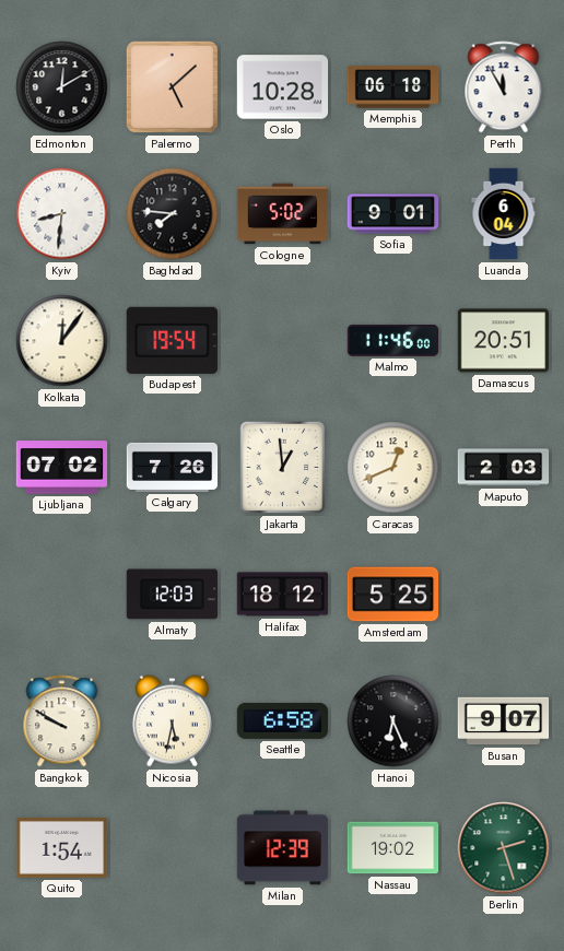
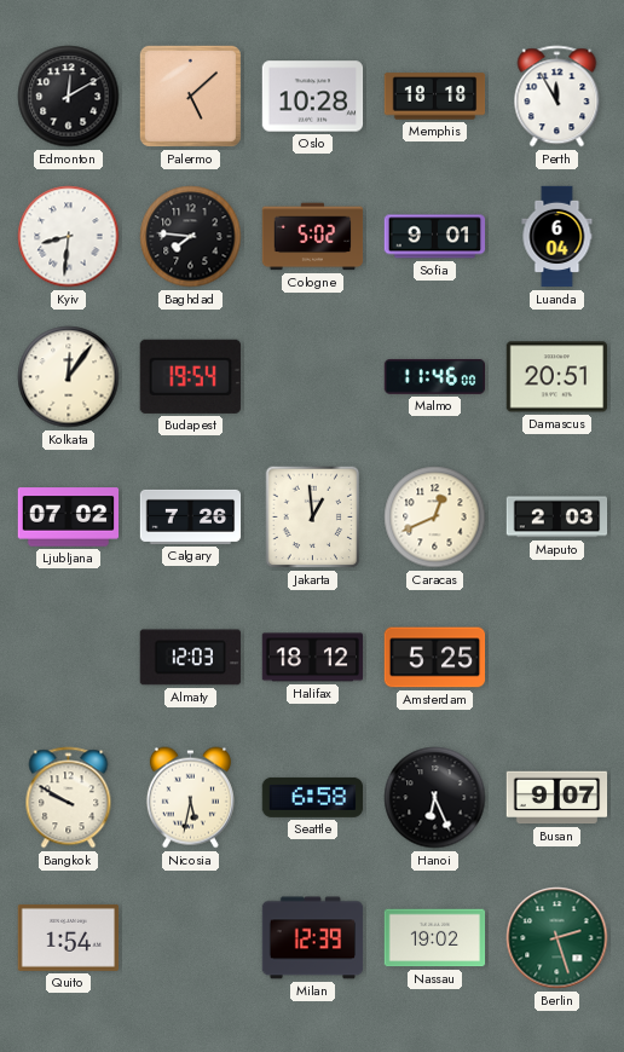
Memphis: 06:18 -> 18:18
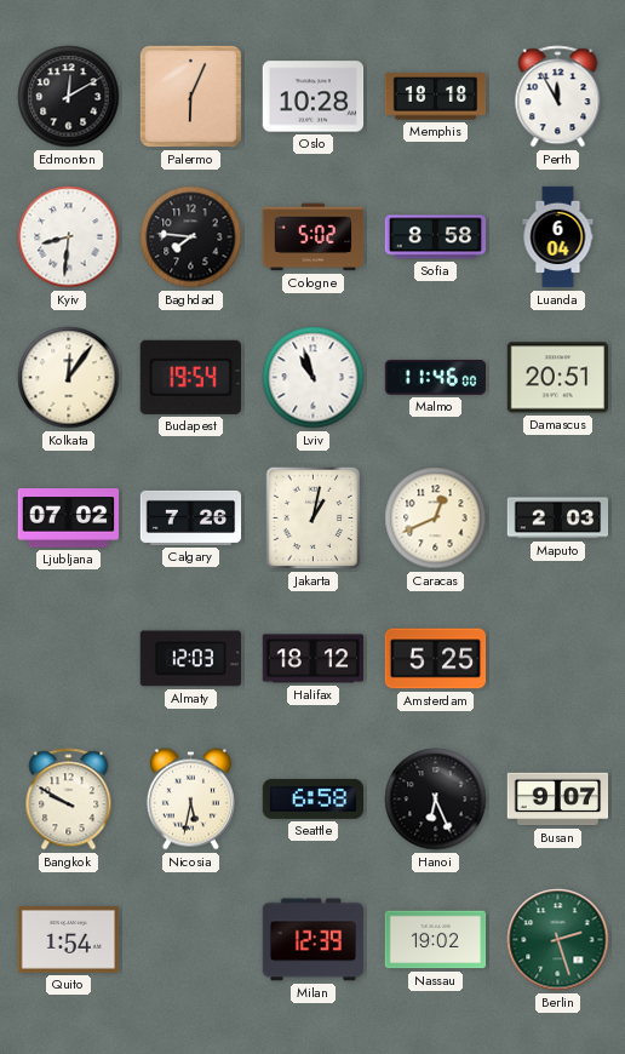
Palermo: 5:08 -> 6:04
Sofia: 9:01 -> 8:58
Lviv: none -> 10:57
Jakarta: 12:59 -> 1:02
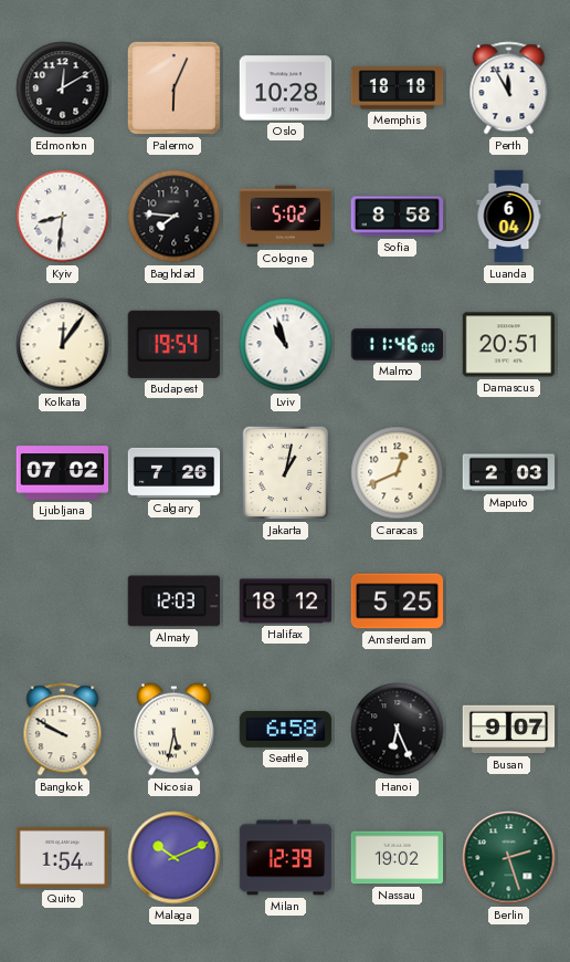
Malaga: none -> 10:11
